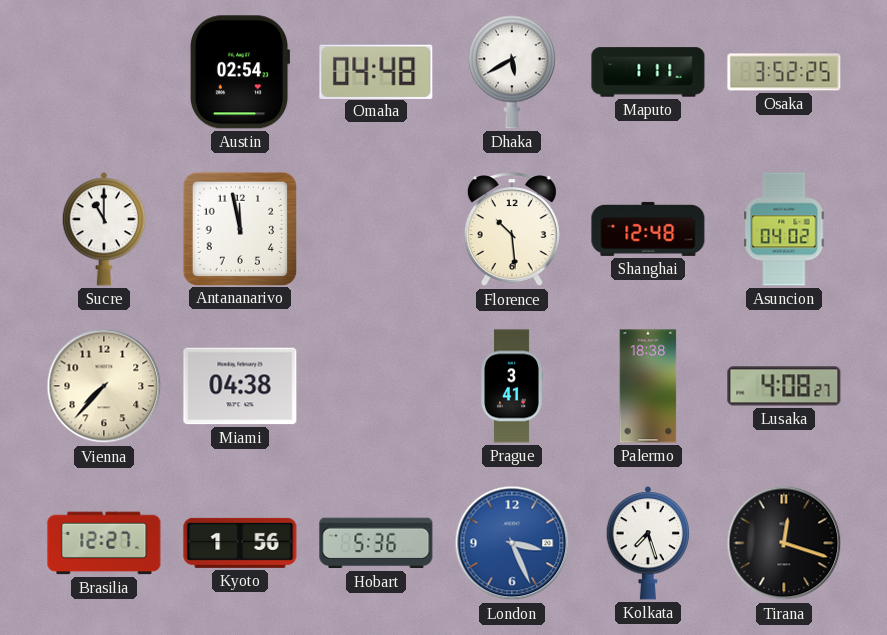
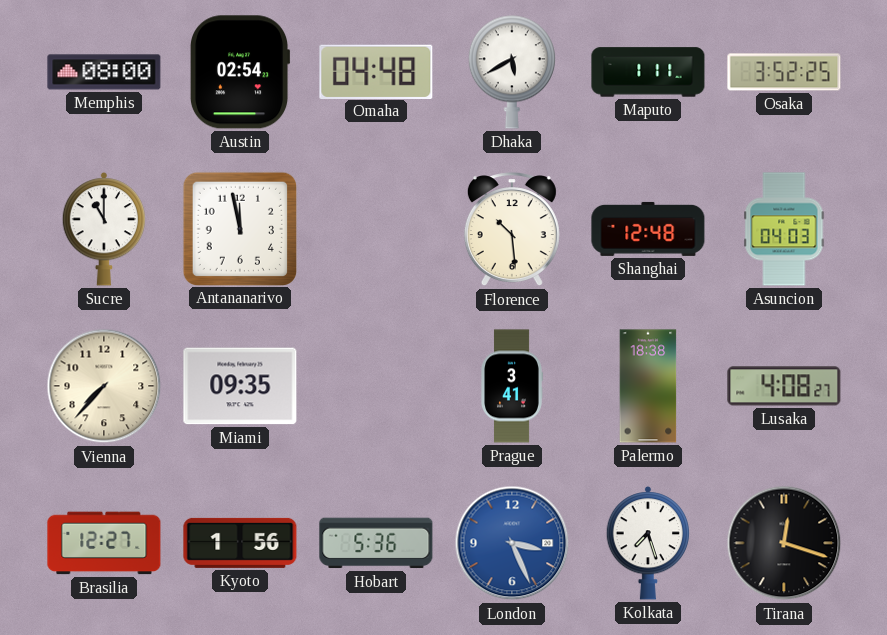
Memphis: none -> 08:00
Asuncion: 04:02 -> 04:03
Miami: 04:38 -> 09:35
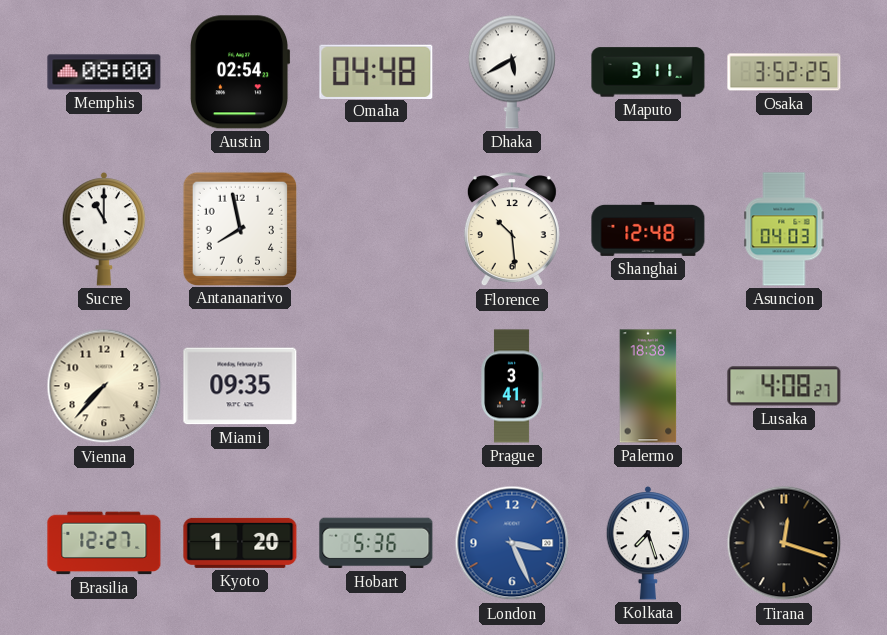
Maputo: 1:11 -> 3:11
Antananarivo: 11:58 -> 7:58
Kyoto: 1:56 -> 1:20
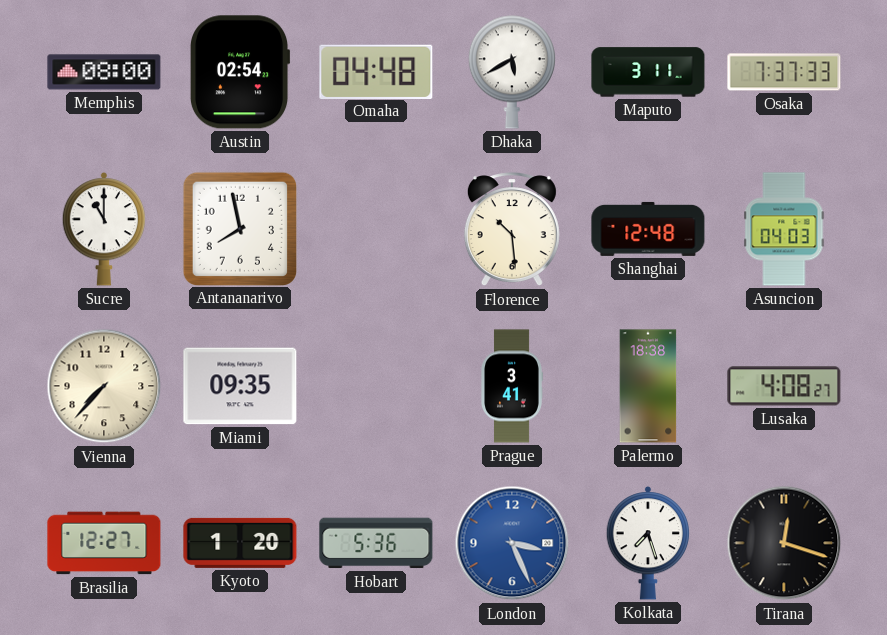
Osaka: 3:52 -> 7:37
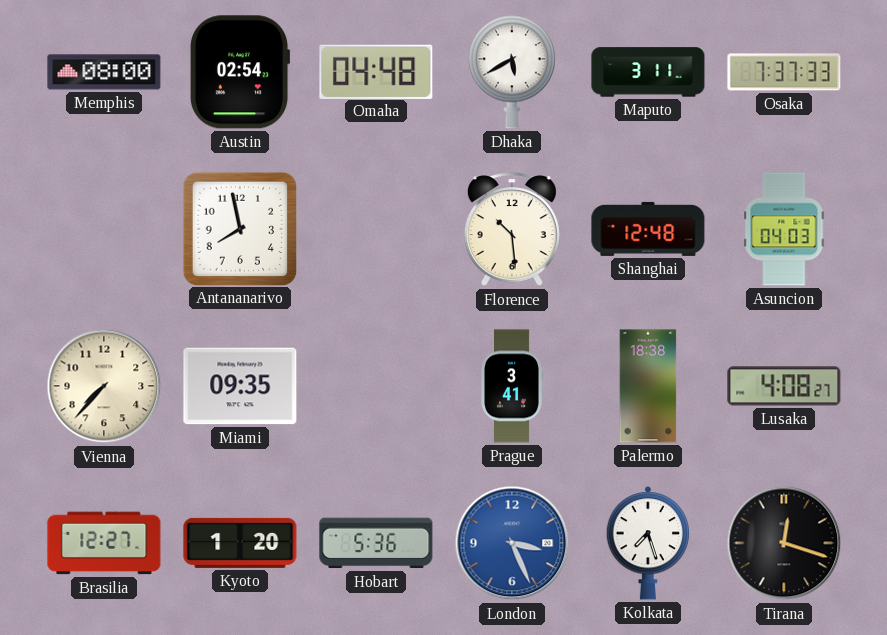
Sucre: 11:00 -> none
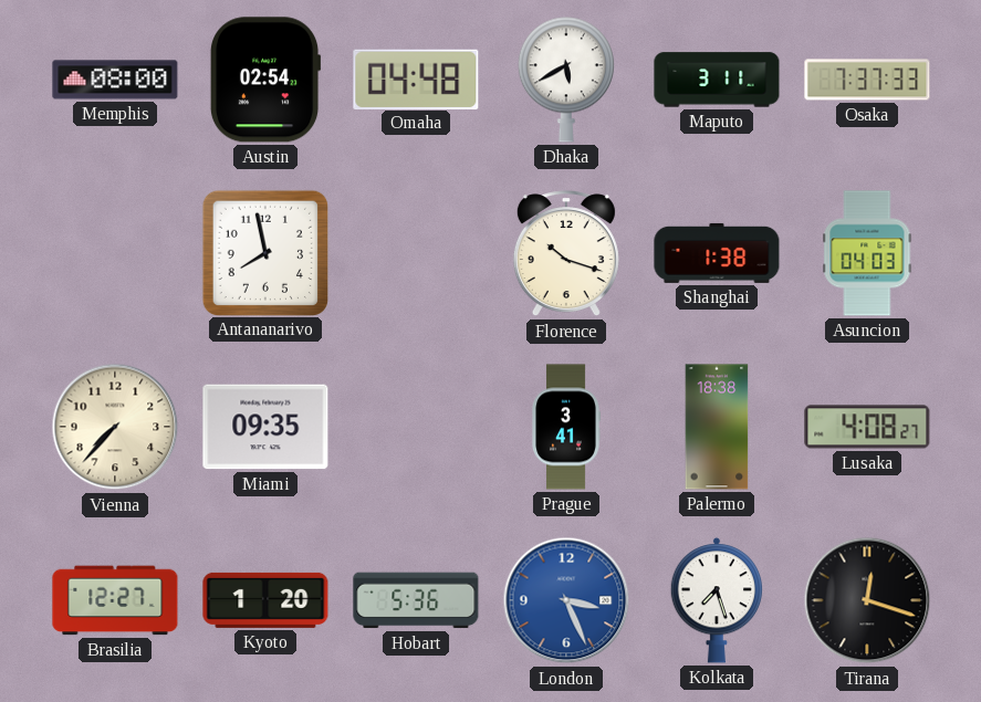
Florence: 10:29 -> 10:18
Shanghai: 12:48 -> 1:38
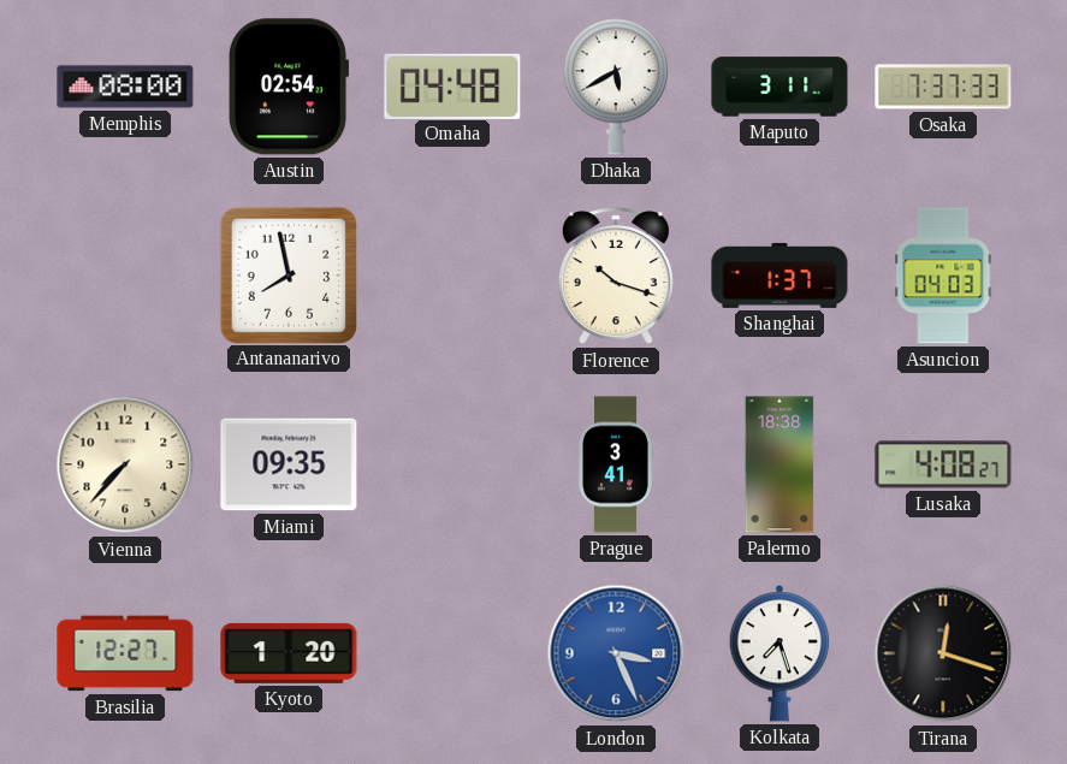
Shanghai: 1:38 -> 1:37
Hobart: 5:36 -> none
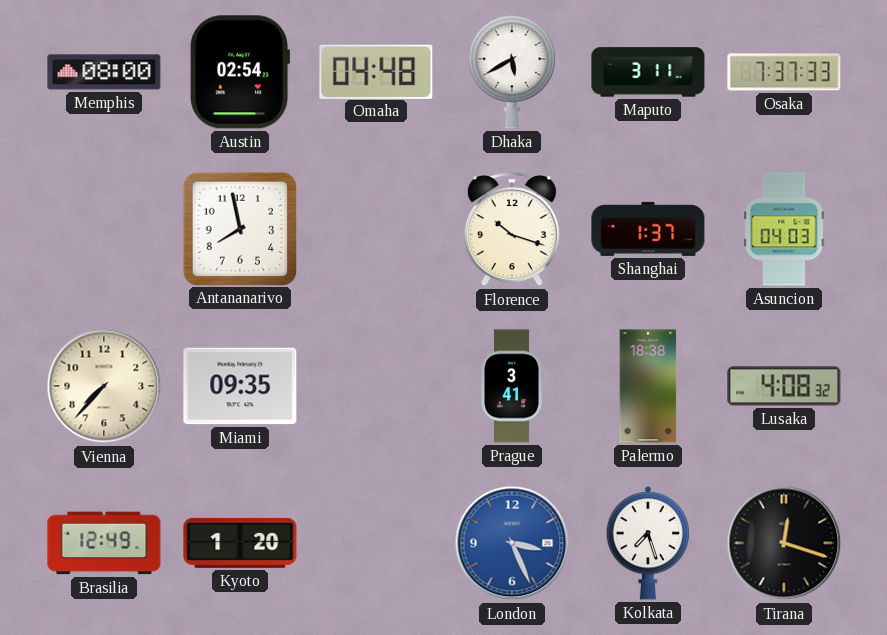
Lusaka: 4:08:27 -> 4:08:32
Brasilia: 12:27 -> 12:49
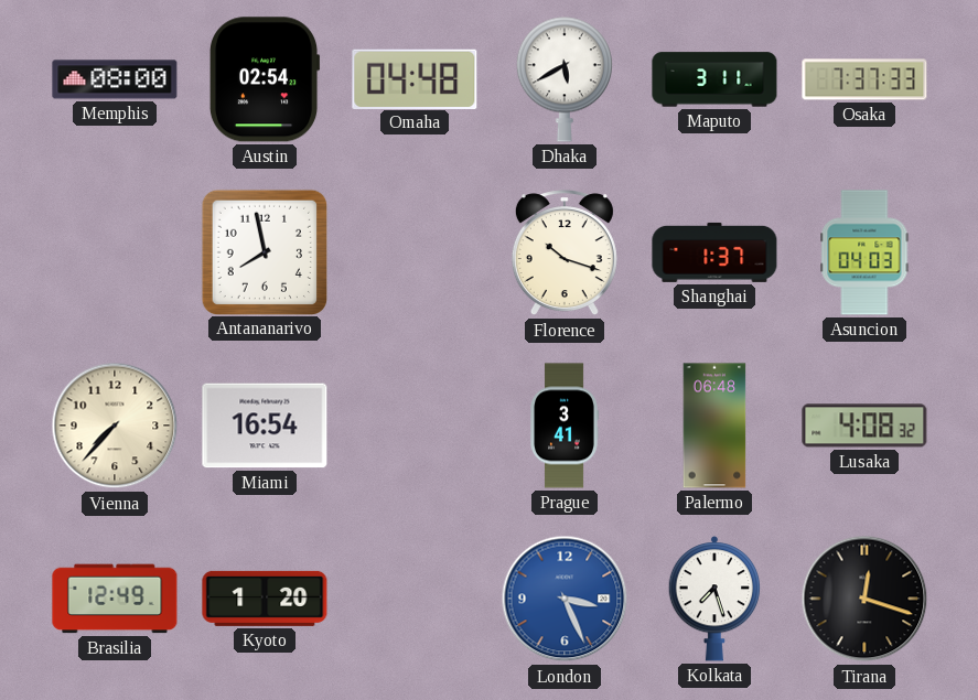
Miami: 09:35 -> 16:54
Palermo: 18:38 -> 06:48
